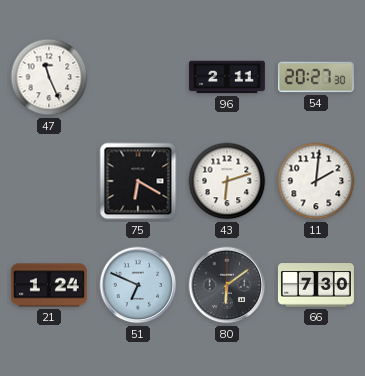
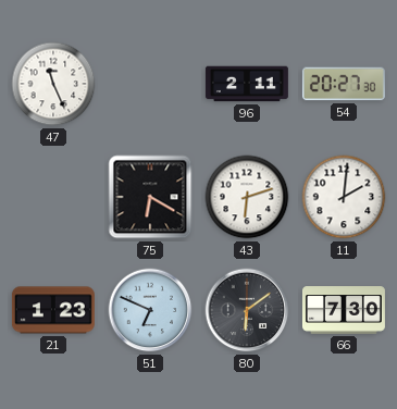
21: 1:24 -> 1:23
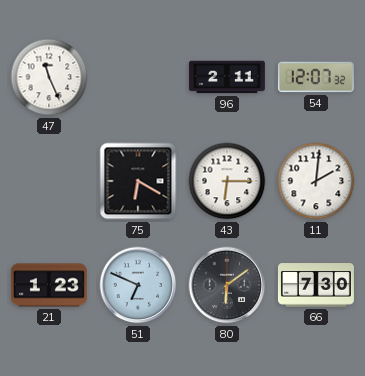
54: 20:27 -> 12:07
43: 6:12 -> 6:15
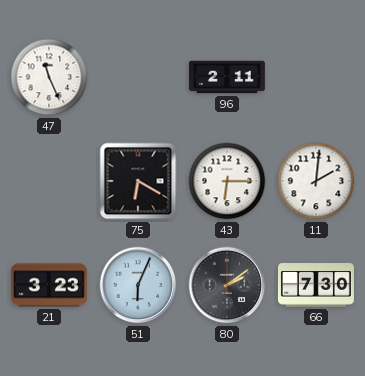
54: 12:07 -> none
21: 1:23 -> 3:23
51: 6:49 -> 6:04
80: 6:09 -> 2:09
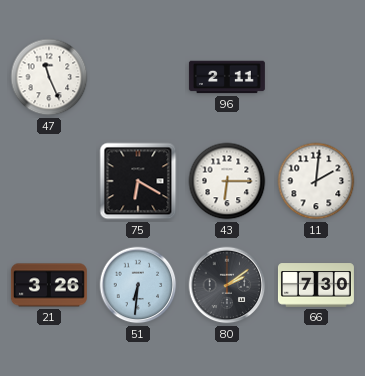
21: 3:23 -> 3:26
51: 6:04 -> 6:31
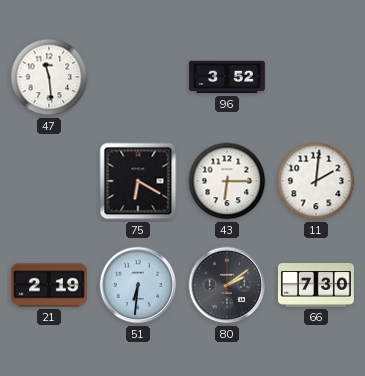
47: 11:26 -> 11:29
96: 2:11 -> 3:52
21: 3:26 -> 2:19
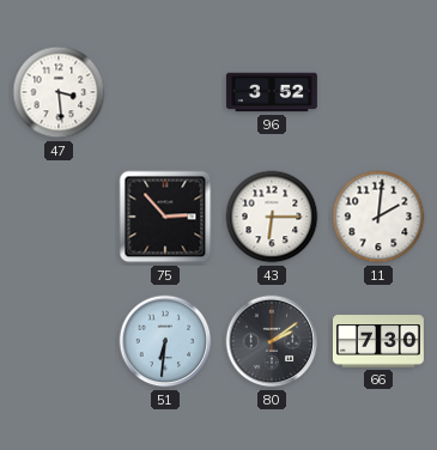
47: 11:29 -> 3:29
75: 6:20 -> 2:53
21: 2:19 -> none
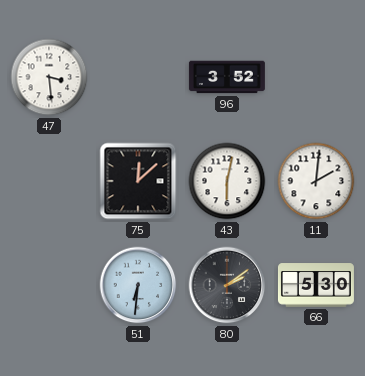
75: 2:53 -> 12:08
43: 6:15 -> 6:02
66: 7:30 -> 5:30
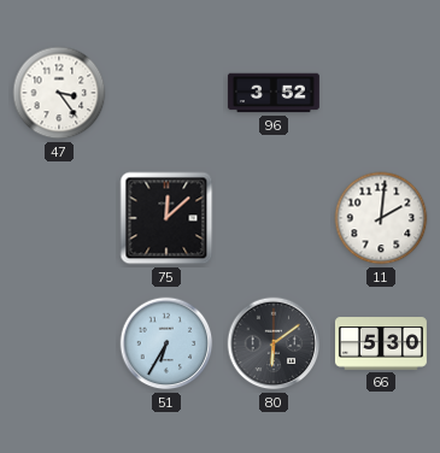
47: 3:29 -> 3:24
43: 6:02 -> none
51: 6:31 -> 6:35
80: 2:09 -> 6:09
